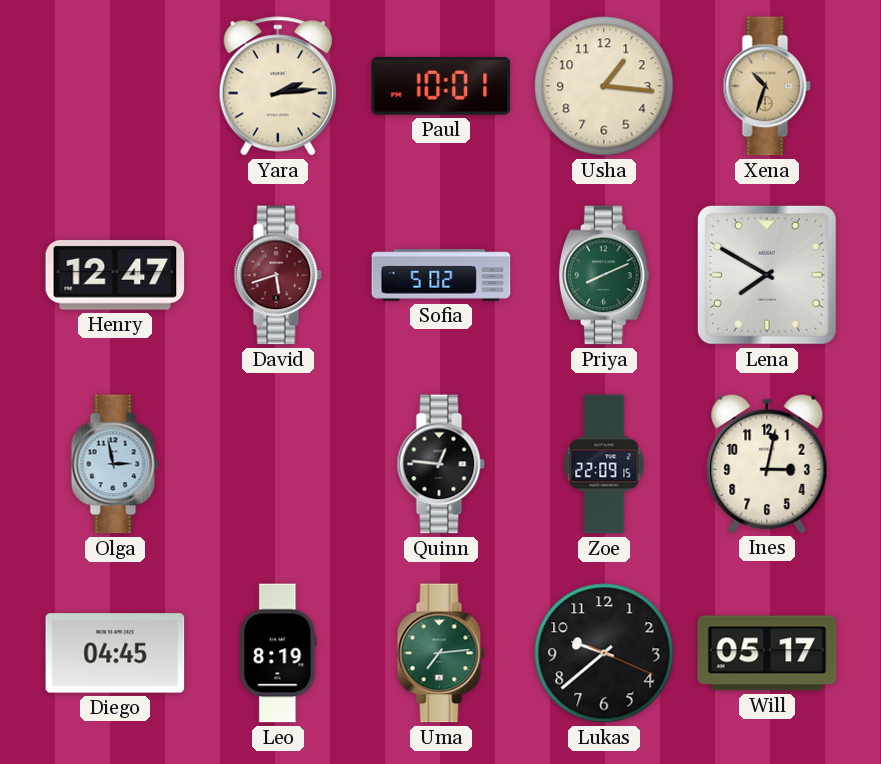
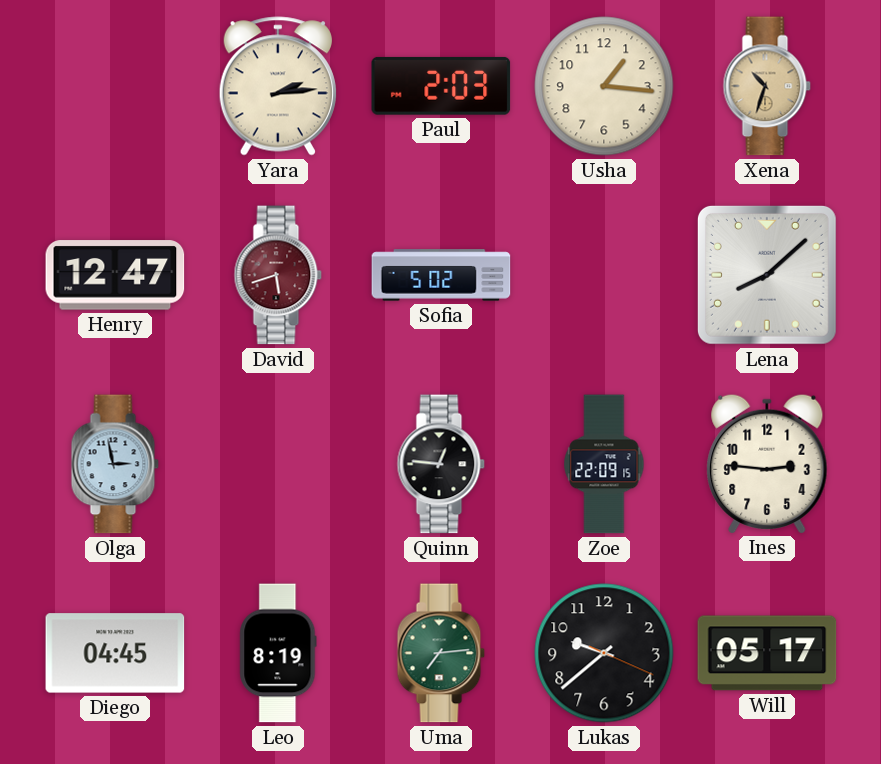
Paul: 10:01 -> 2:03
Priya: 8:11 -> none
Lena: 7:50 -> 8:08
Ines: 3:02 -> 2:46
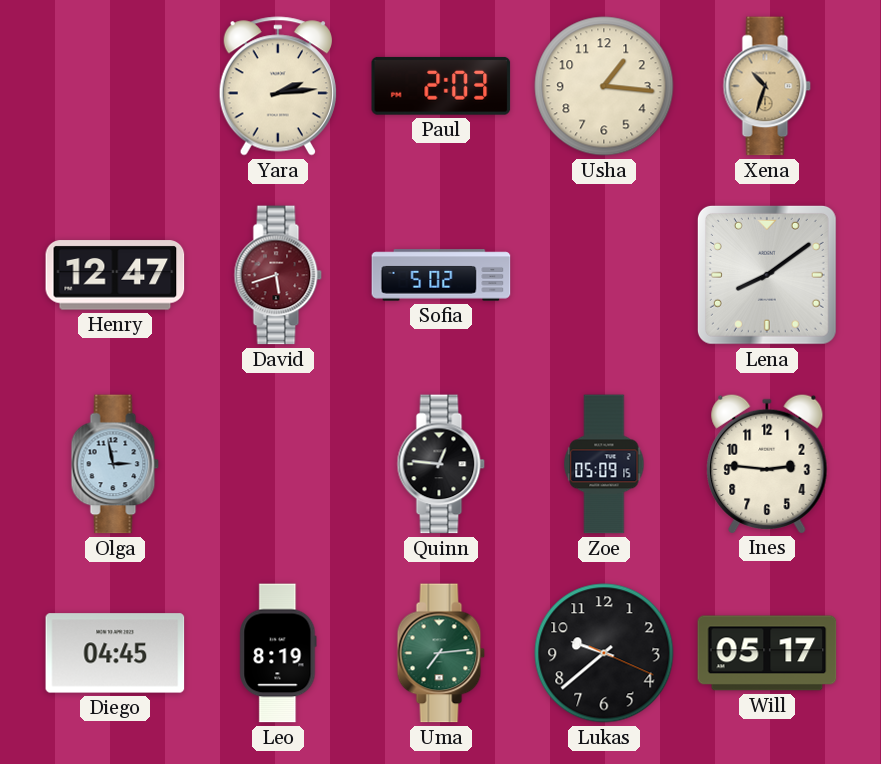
Lena: 8:08 -> 8:09
Zoe: 22:09 -> 05:09
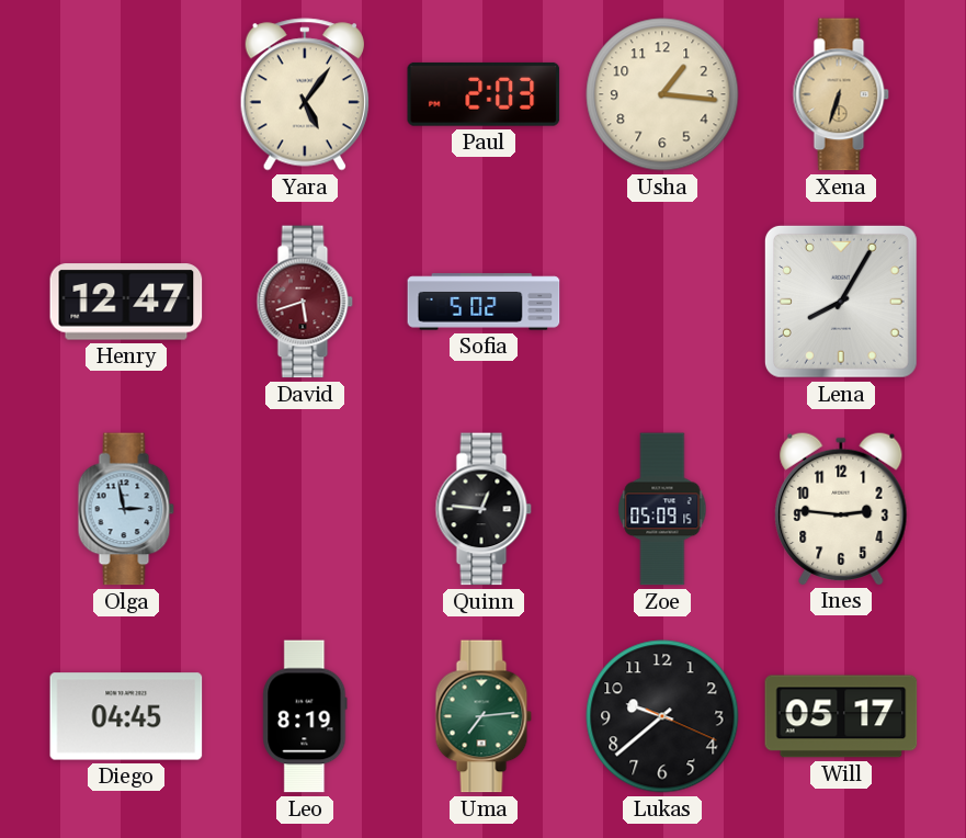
Yara: 2:14 -> 5:06
Xena: 10:33 -> 6:33
Lena: 8:09 -> 8:05
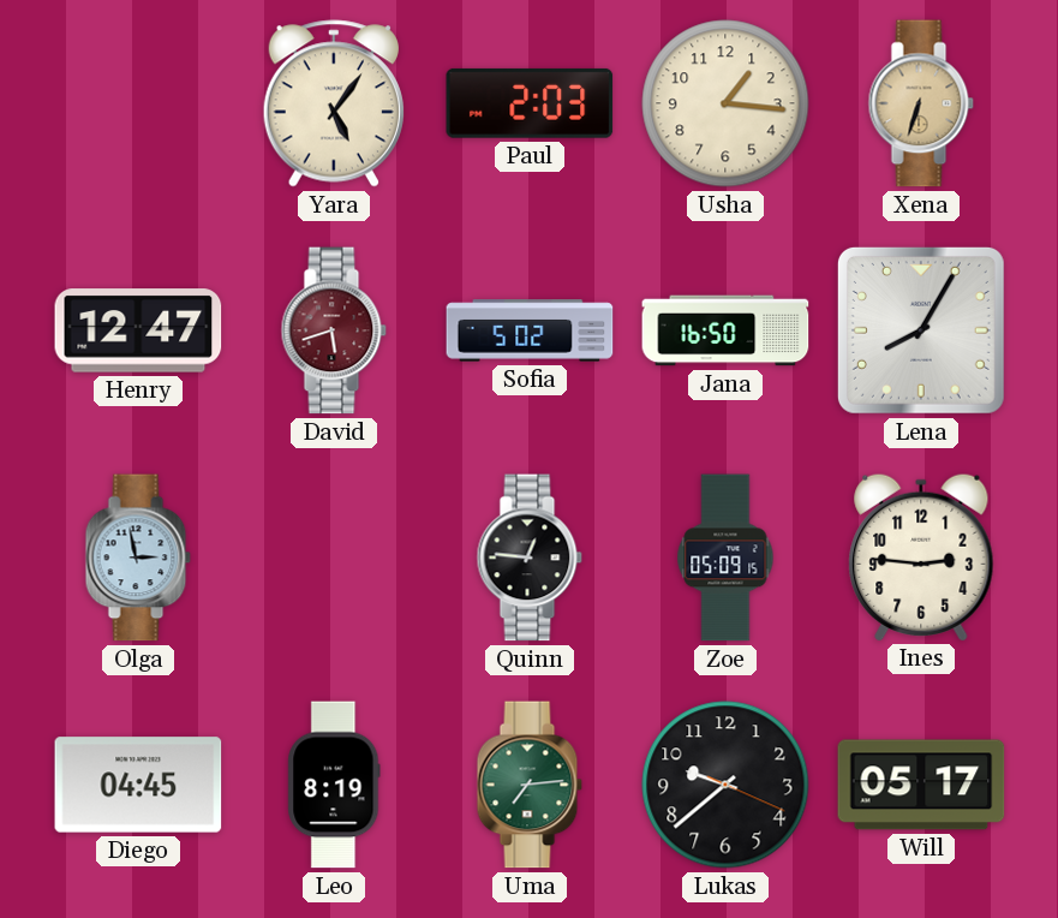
Jana: none -> 16:50
